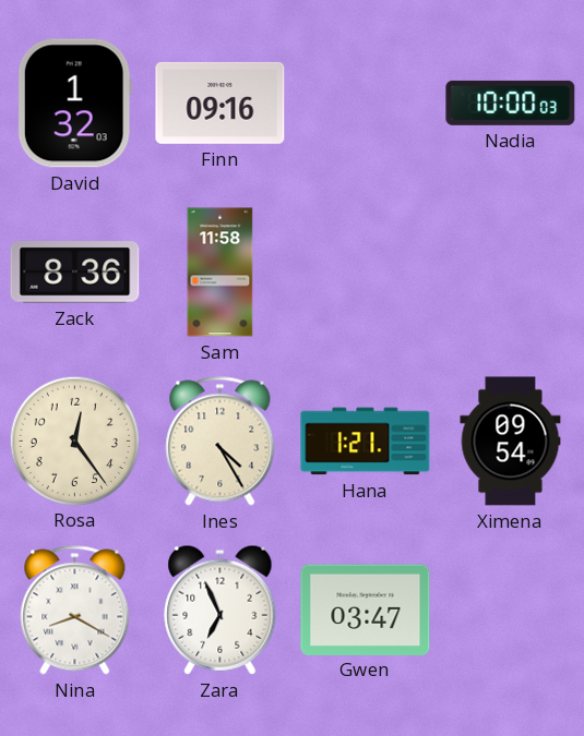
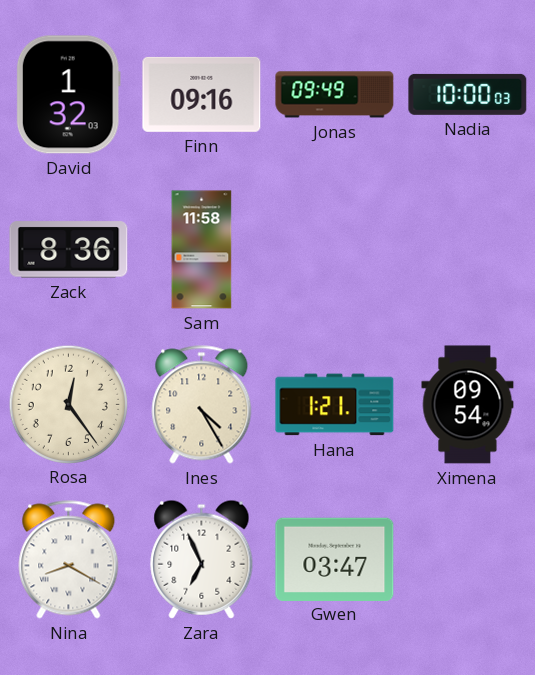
Jonas: none -> 09:49
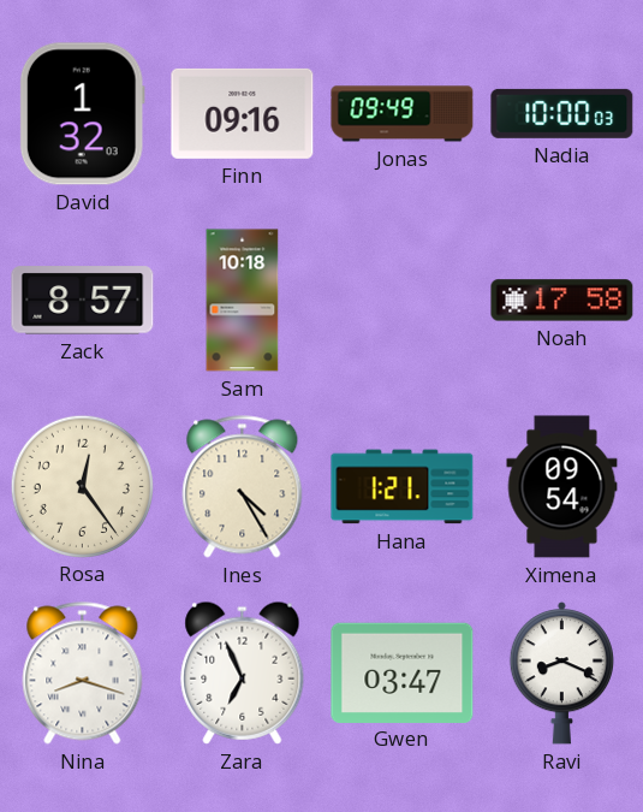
Zack: 8:36 -> 8:57
Sam: 11:58 -> 10:18
Noah: none -> 17:58
Nina: 8:20 -> 8:18
Ravi: none -> 8:19
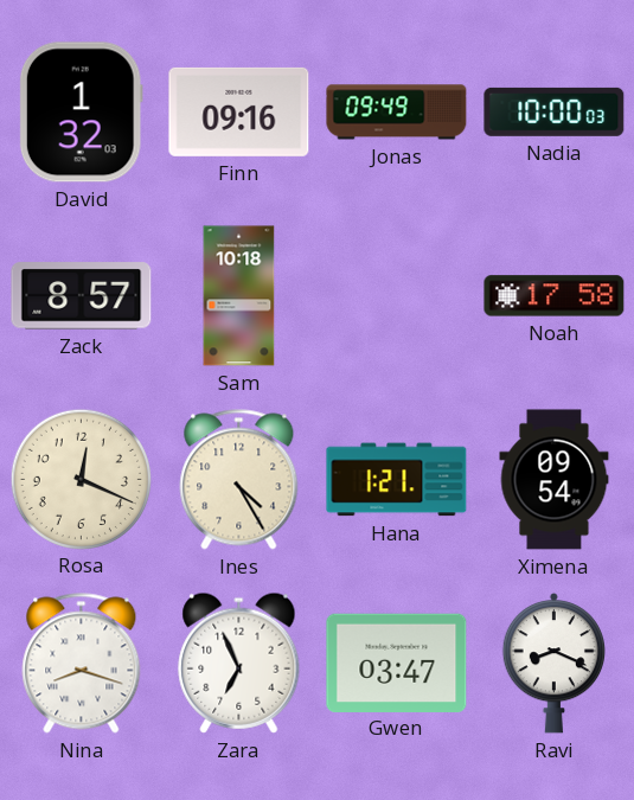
Rosa: 12:24 -> 12:19
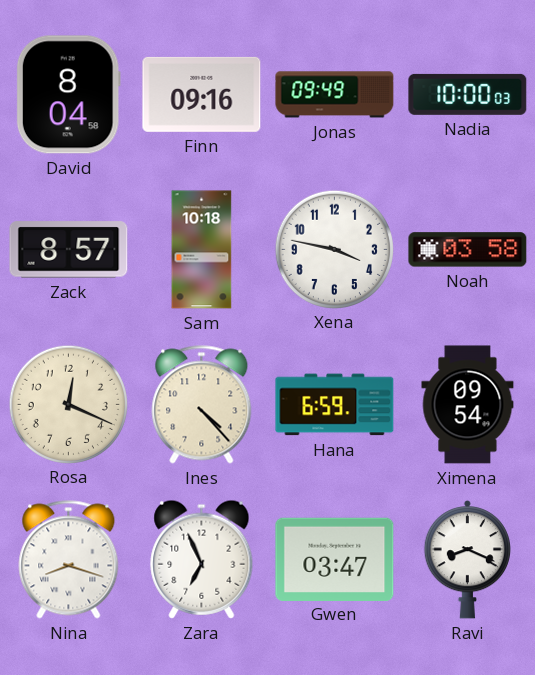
David: 1:32 -> 8:04
Xena: none -> 3:47
Noah: 17:58 -> 03:58
Ines: 4:25 -> 4:23
Hana: 1:21 -> 6:59
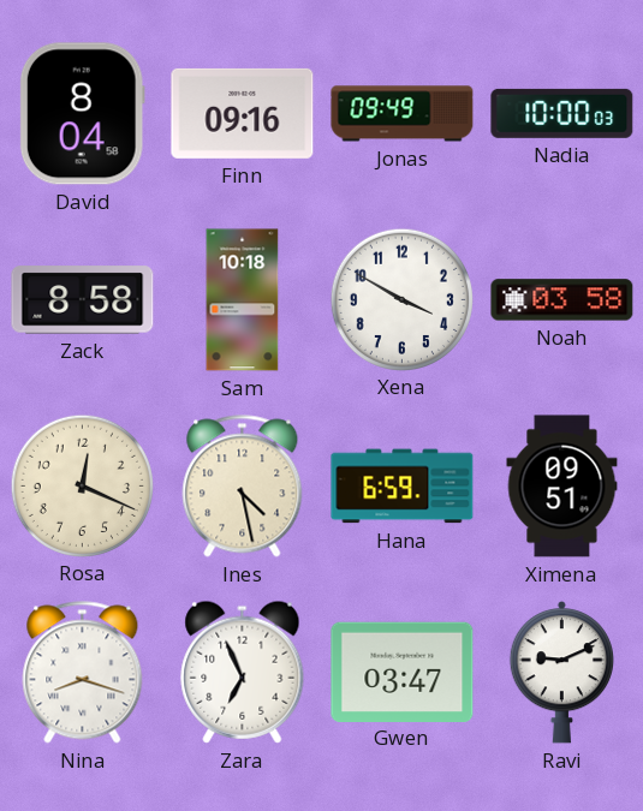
Zack: 8:57 -> 8:58
Xena: 3:47 -> 3:50
Ines: 4:23 -> 4:28
Ximena: 09:54 -> 09:51
Ravi: 8:19 -> 9:11
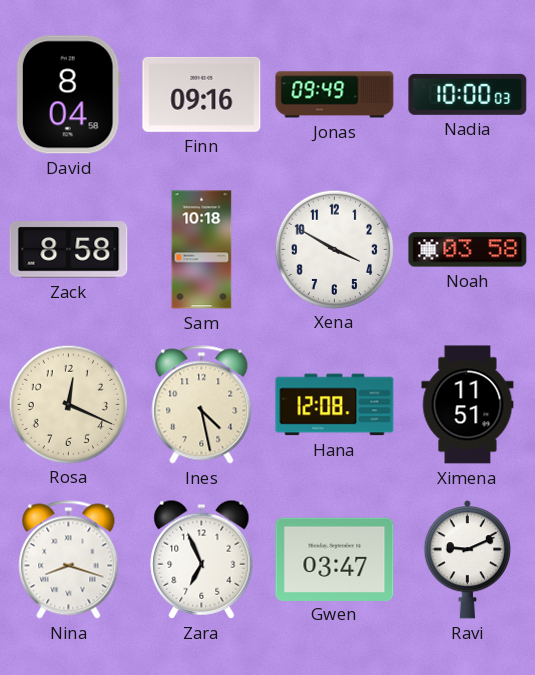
Hana: 6:59 -> 12:08
Ximena: 09:51 -> 11:51
